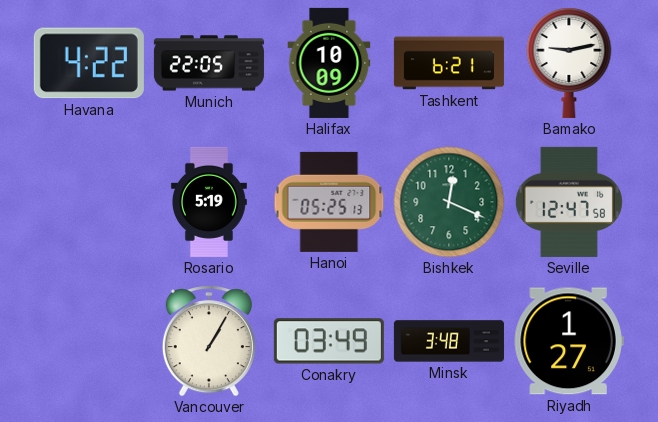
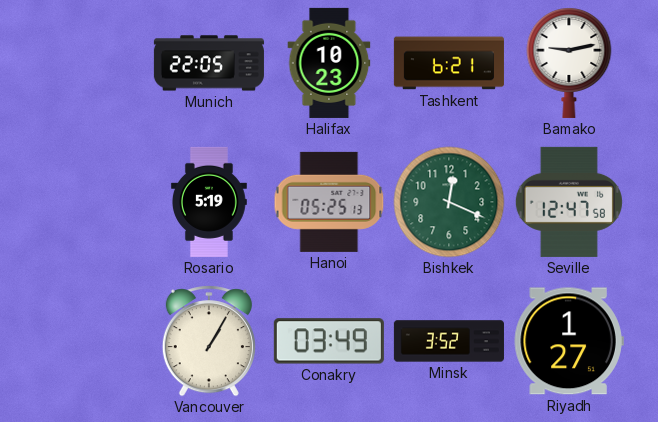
Havana: 4:22 -> none
Halifax: 10:09 -> 10:23
Minsk: 3:48 -> 3:52
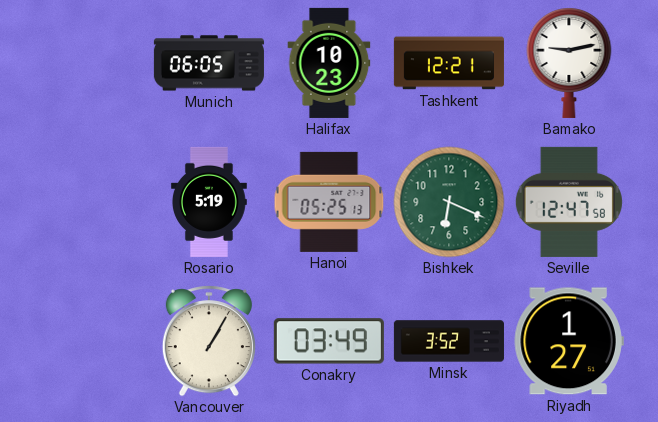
Munich: 22:05 -> 06:05
Tashkent: 6:21 -> 12:21
Bishkek: 12:19 -> 6:19
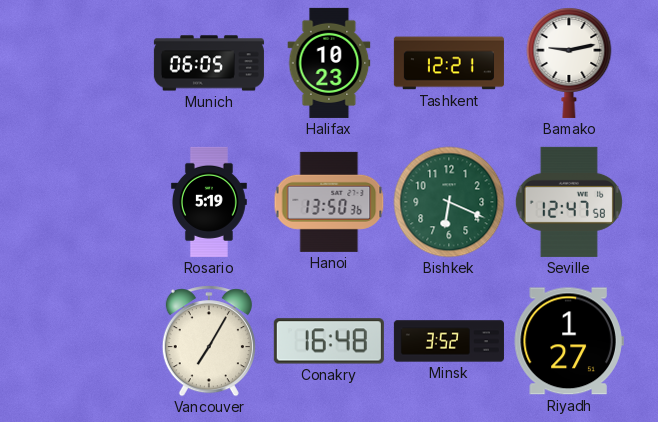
Hanoi: 05:25 -> 13:50
Vancouver: 1:05 -> 7:05
Conakry: 03:49 -> 16:48
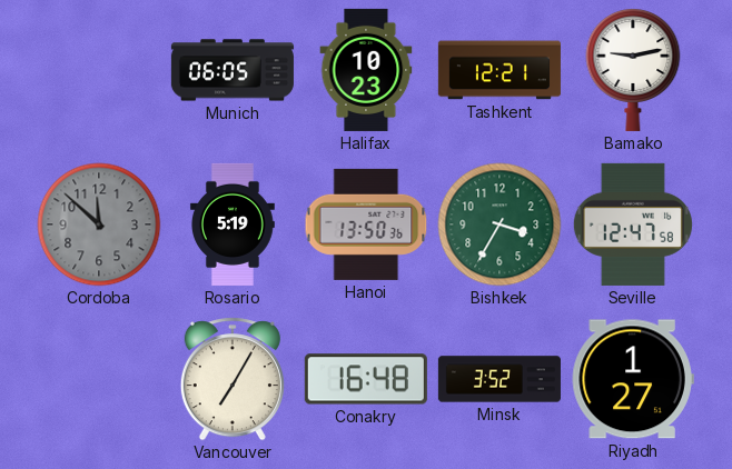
Cordoba: none -> 11:52
Bishkek: 6:19 -> 3:35
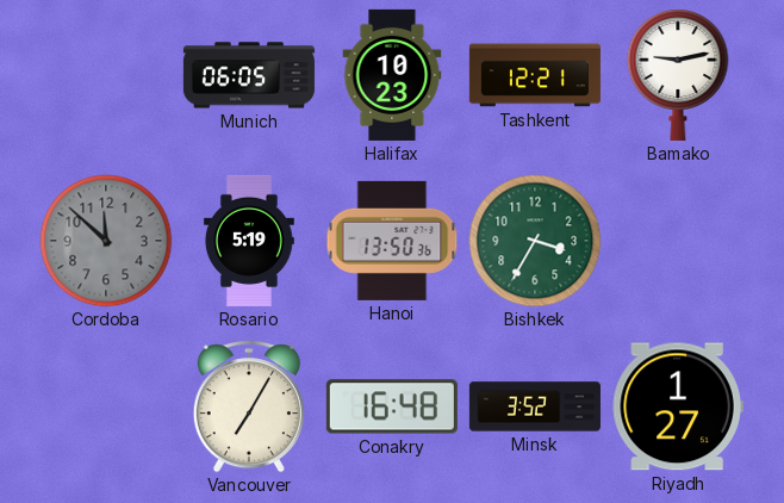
Seville: 12:47 -> none
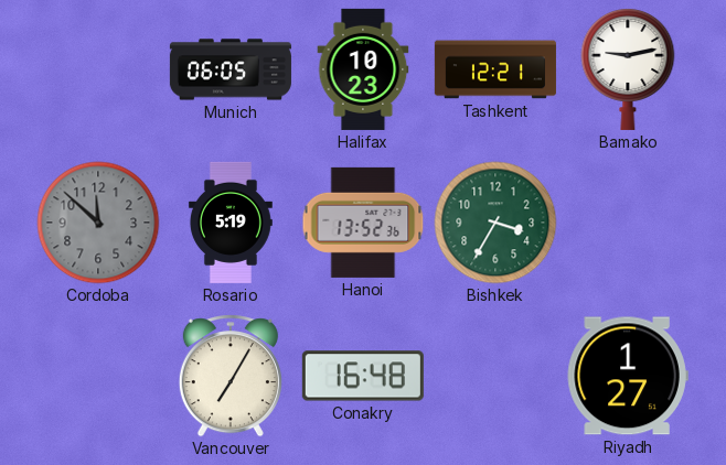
Hanoi: 13:50 -> 13:52
Minsk: 3:52 -> none
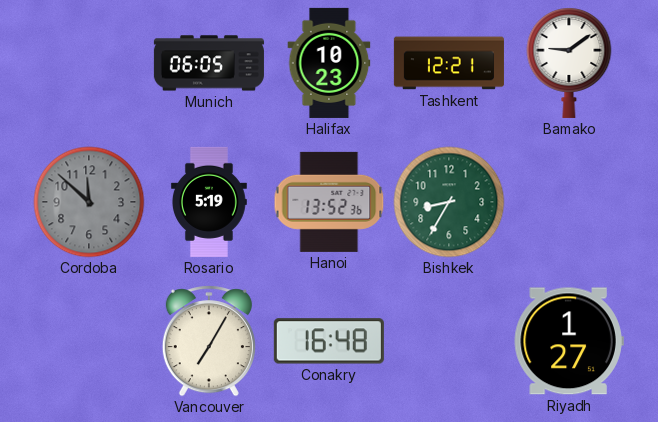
Bamako: 9:13 -> 9:09
Bishkek: 3:35 -> 8:35
